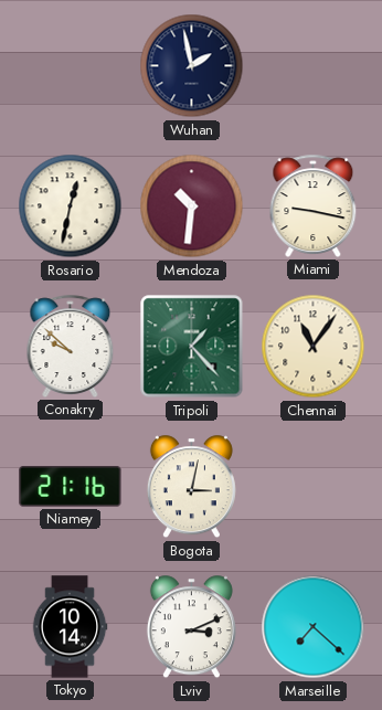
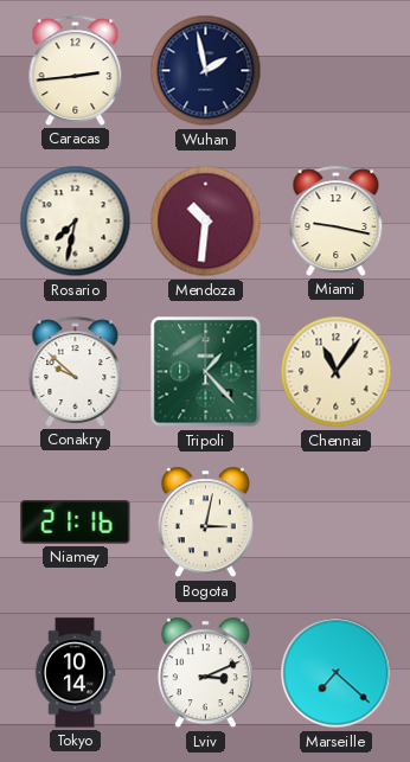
Caracas: none -> 2:44
Rosario: 12:32 -> 7:32
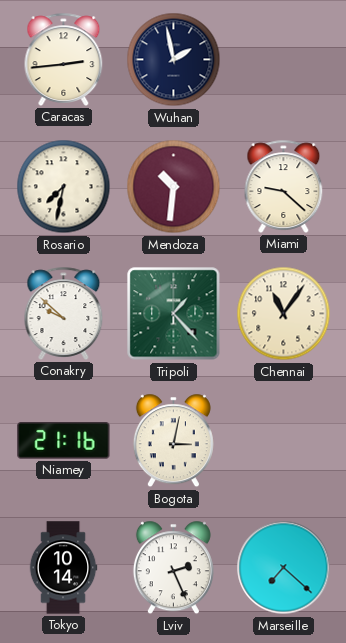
Miami: 9:17 -> 9:22
Lviv: 3:11 -> 2:26
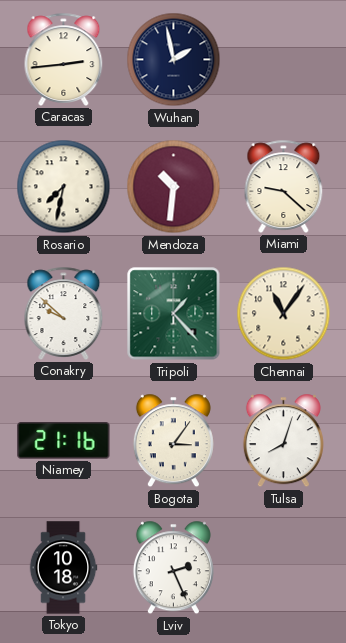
Bogota: 3:02 -> 3:06
Tulsa: none -> 8:03
Tokyo: 10:14 -> 10:18
Marseille: 7:22 -> none
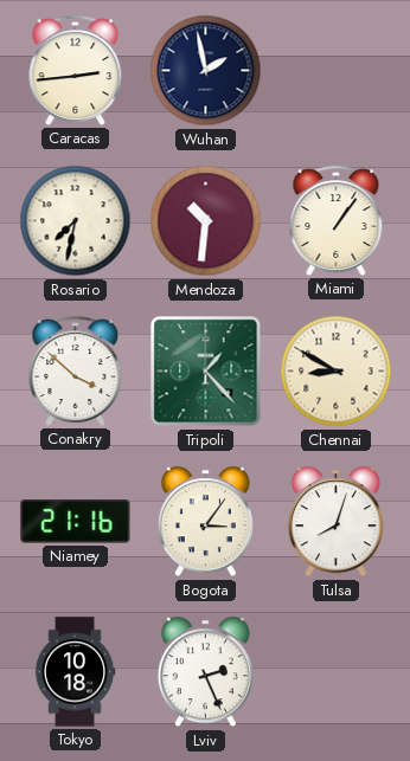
Miami: 9:22 -> 1:06
Conakry: 9:52 -> 3:52
Chennai: 11:06 -> 8:50
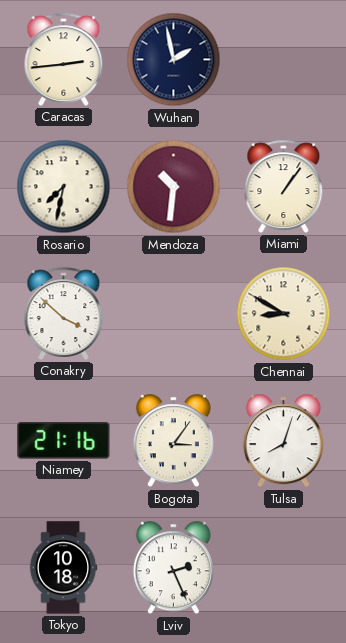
Tripoli: 1:23 -> none
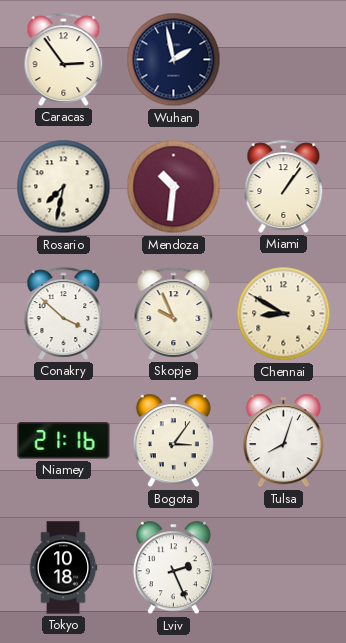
Caracas: 2:44 -> 2:54
Skopje: none -> 9:56
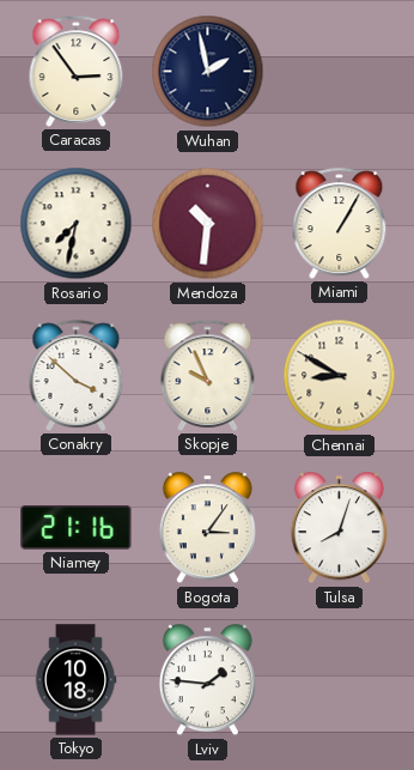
Miami: 1:06 -> 1:05
Lviv: 2:26 -> 1:46
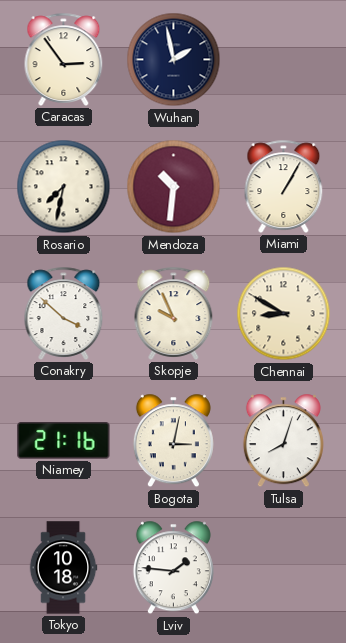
Bogota: 3:06 -> 3:02
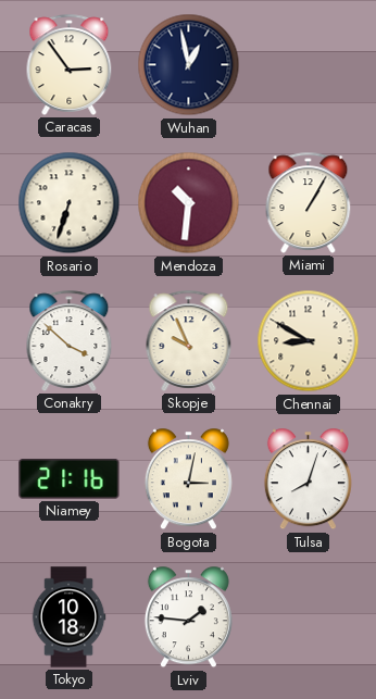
Wuhan: 1:58 -> 12:58
Rosario: 7:32 -> 6:33
